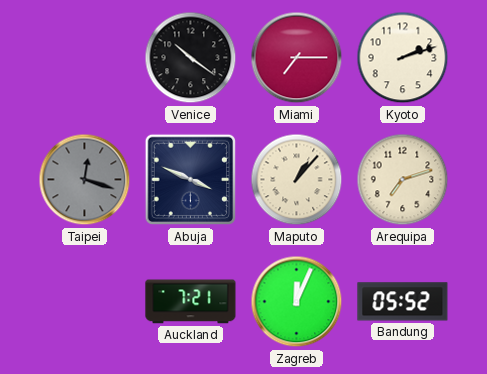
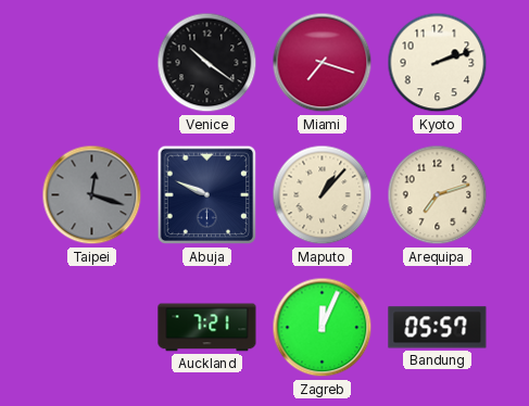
Miami: 7:15 -> 7:18
Abuja: 3:49 -> 9:49
Bandung: 05:52 -> 05:57
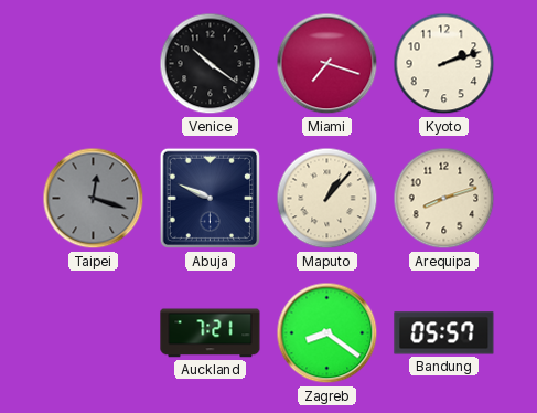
Arequipa: 7:12 -> 8:12
Zagreb: 12:04 -> 8:21
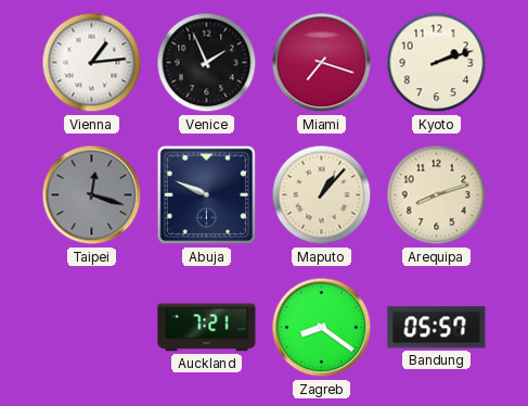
Vienna: none -> 1:14
Venice: 10:21 -> 1:56
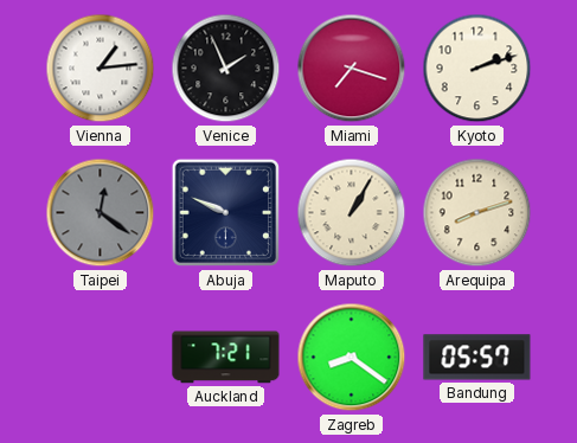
Taipei: 12:18 -> 12:21
Maputo: 1:07 -> 1:05
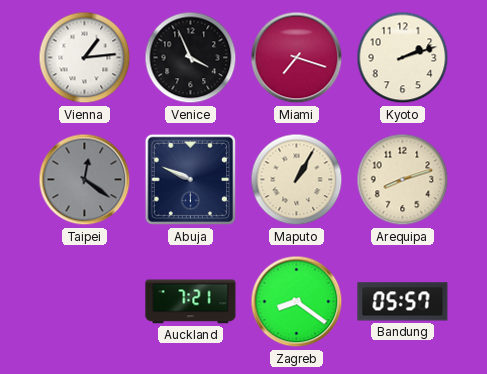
Venice: 1:56 -> 3:56
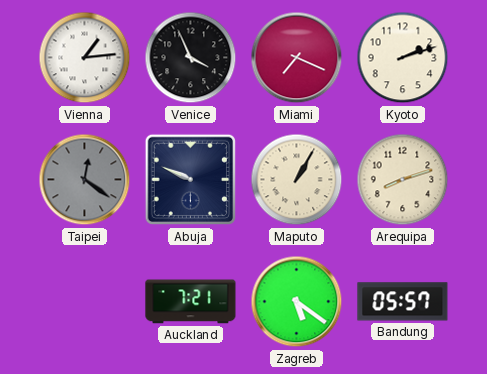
Miami: 7:18 -> 7:19
Zagreb: 8:21 -> 5:21
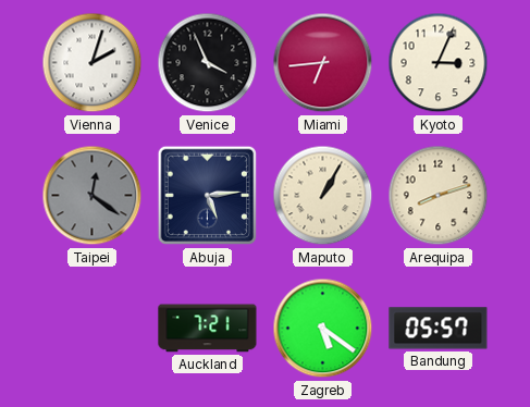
Vienna: 1:14 -> 2:03
Miami: 7:19 -> 6:44
Kyoto: 2:12 -> 3:04
Abuja: 9:49 -> 5:14
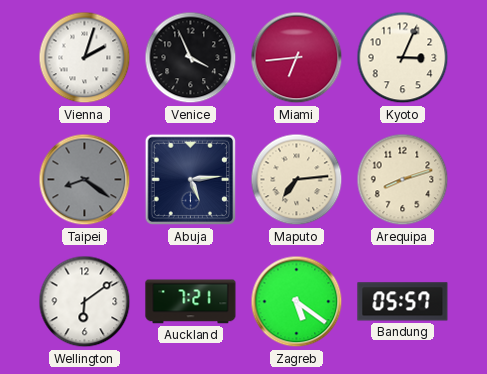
Taipei: 12:21 -> 8:21
Maputo: 1:05 -> 7:14
Wellington: none -> 6:09
